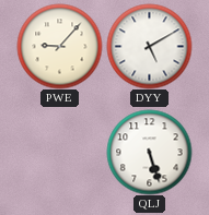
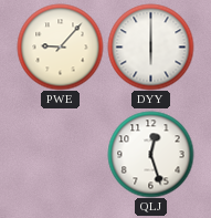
DYY: 5:10 -> 6:00
QLJ: 5:27 -> 12:27
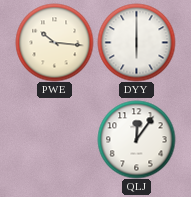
PWE: 9:07 -> 10:16
QLJ: 12:27 -> 12:06
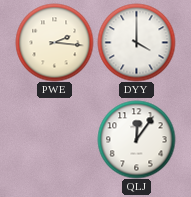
PWE: 10:16 -> 2:16
DYY: 6:00 -> 4:00
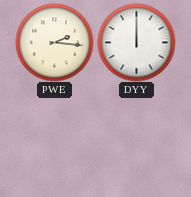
DYY: 4:00 -> 12:00
QLJ: 12:06 -> none
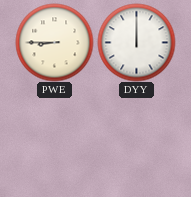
PWE: 2:16 -> 8:45
